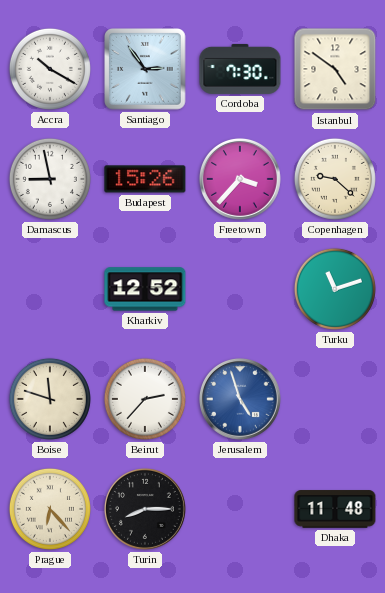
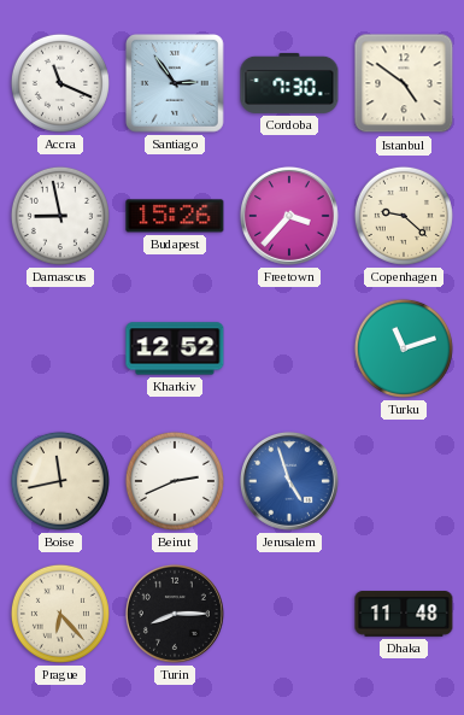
Accra: 10:20 -> 11:19
Boise: 11:48 -> 11:43
Beirut: 2:37 -> 2:41
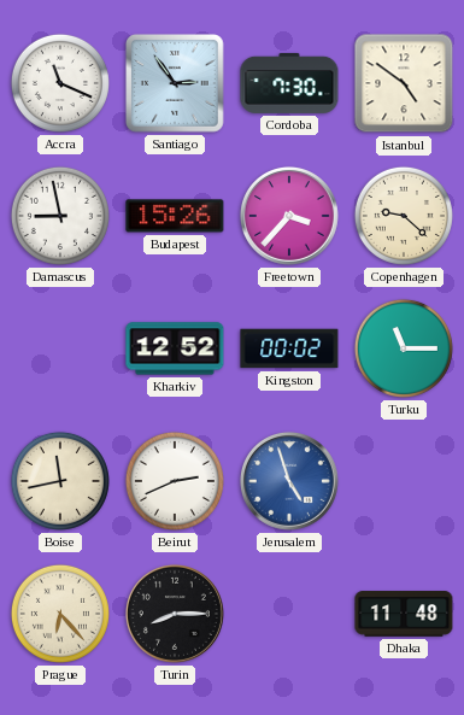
Kingston: none -> 00:02
Turku: 11:12 -> 11:15
